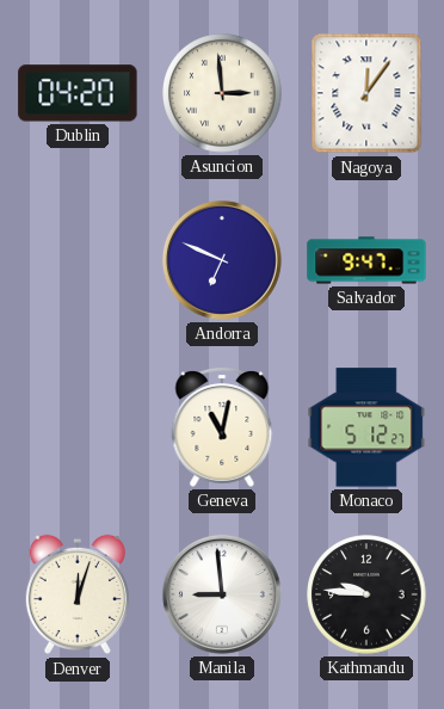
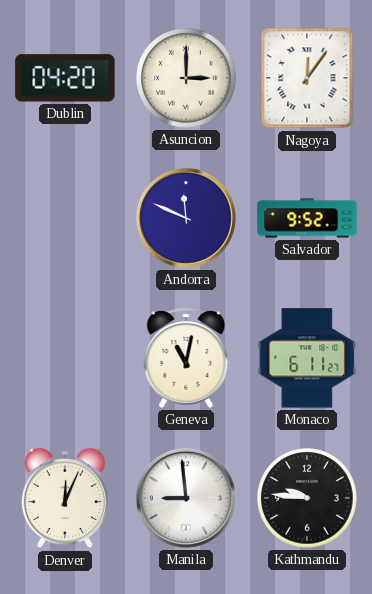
Asuncion: 2:59 -> 3:00
Andorra: 6:49 -> 11:49
Salvador: 9:47 -> 9:52
Monaco: 5:12 -> 6:11
Denver: 12:03 -> 12:04
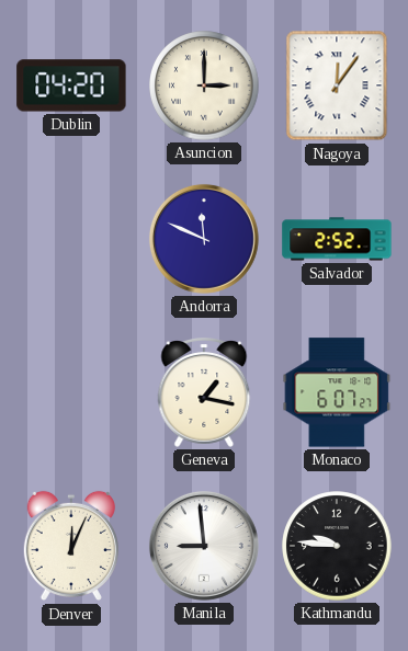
Salvador: 9:52 -> 2:52
Geneva: 11:02 -> 1:17
Monaco: 6:11 -> 6:07
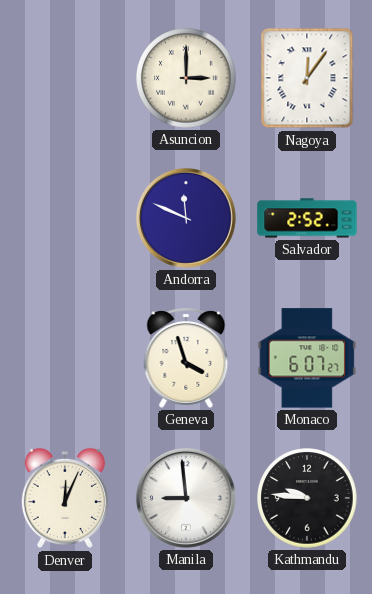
Dublin: 04:20 -> none
Geneva: 1:17 -> 3:57
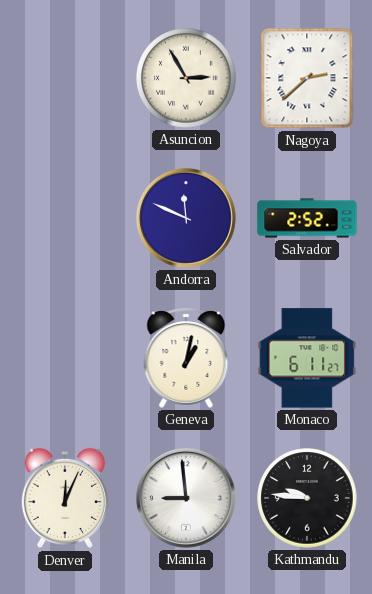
Asuncion: 3:00 -> 2:55
Nagoya: 12:06 -> 2:38
Geneva: 3:57 -> 1:02
Monaco: 6:07 -> 6:11
